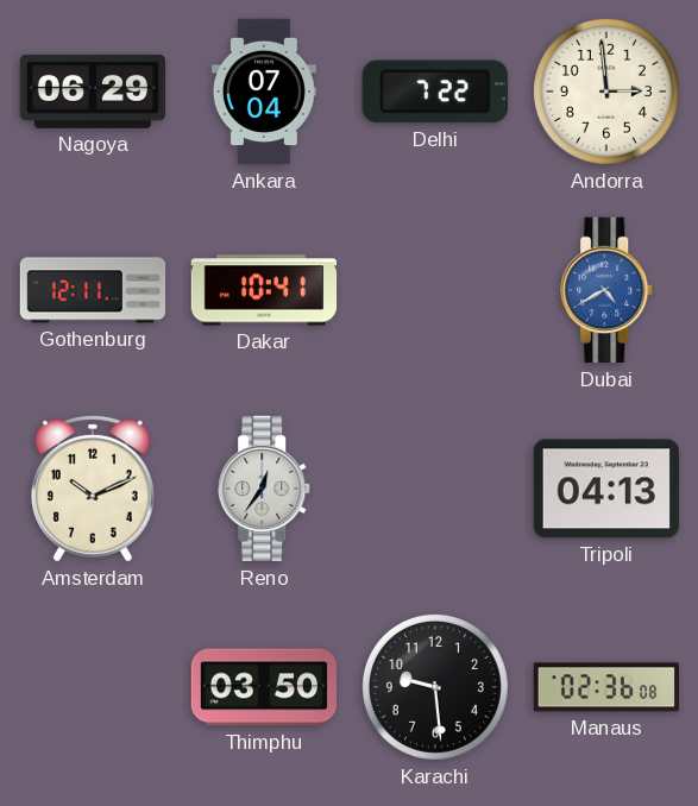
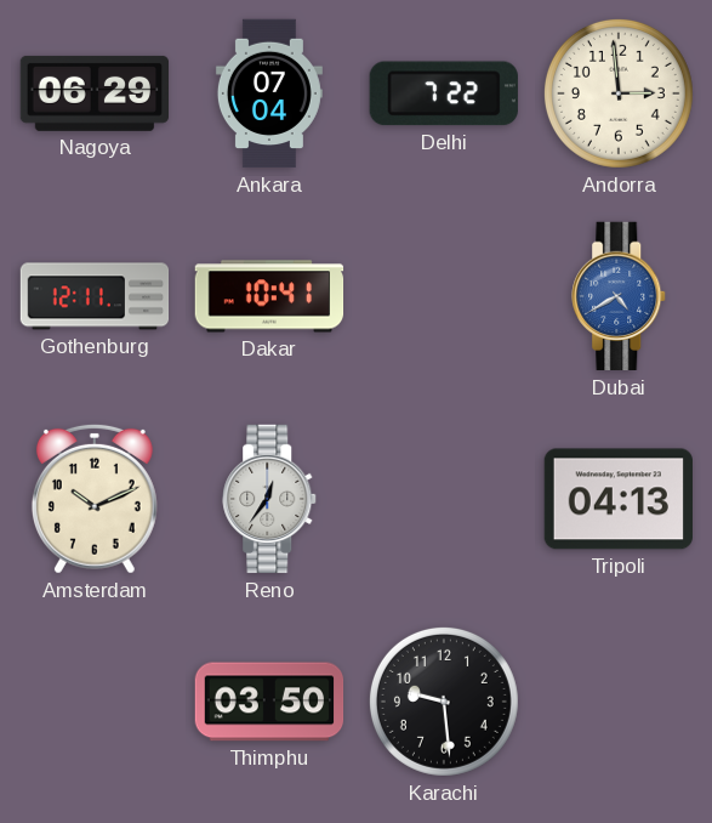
Manaus: 02:36 -> none
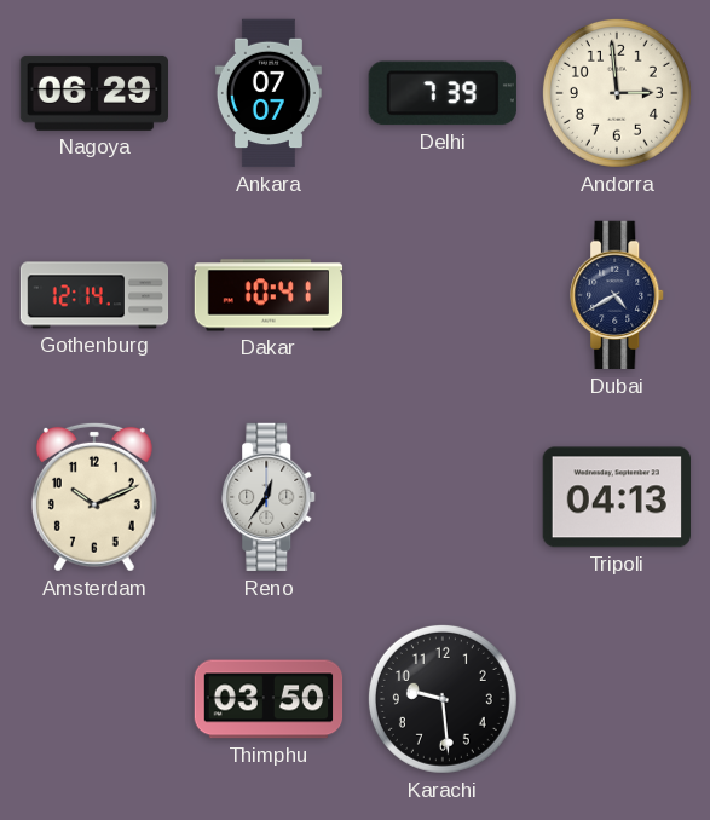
Ankara: 07:04 -> 07:07
Delhi: 7:22 -> 7:39
Gothenburg: 12:11 -> 12:14
Dubai dial: blue -> navy
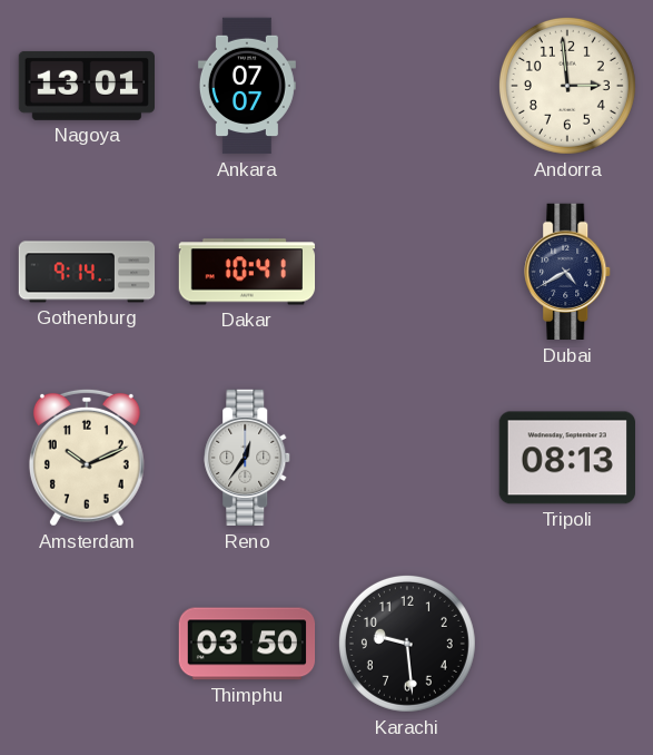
Nagoya: 06:29 -> 13:01
Delhi: 7:39 -> none
Gothenburg: 12:14 -> 9:14
Tripoli: 04:13 -> 08:13
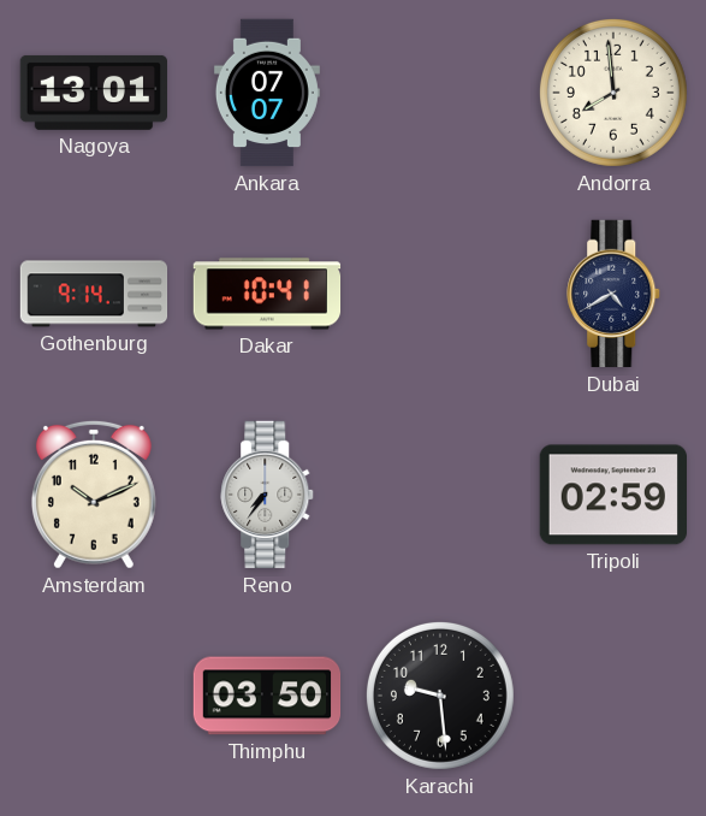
Andorra: 2:59 -> 7:59
Reno: 12:36 -> 7:36
Tripoli: 08:13 -> 02:59
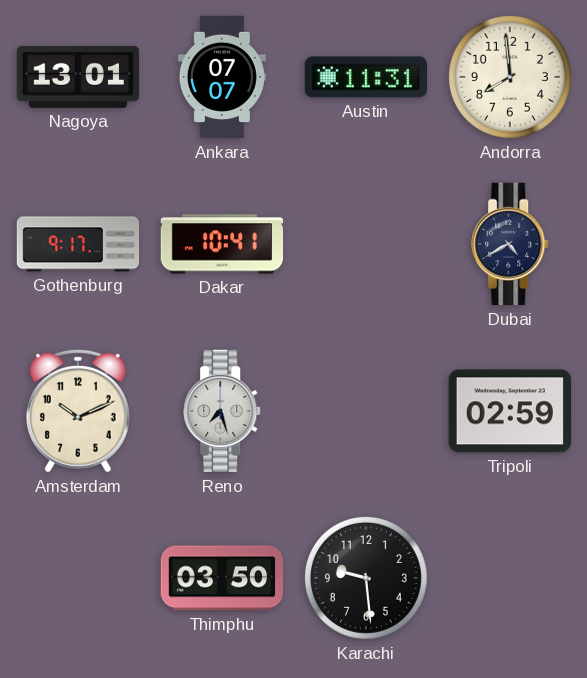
Austin: none -> 11:31
Gothenburg: 9:14 -> 9:17
Reno: 7:36 -> 7:27
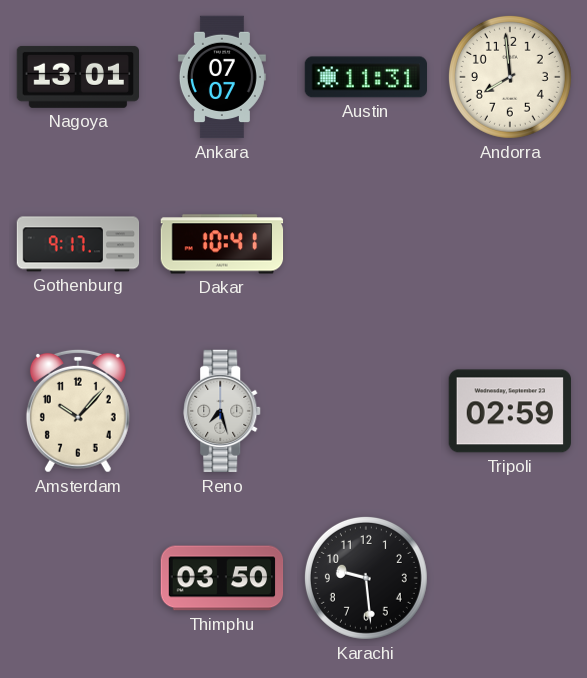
Dubai: 4:40 -> none
Amsterdam: 10:11 -> 10:07
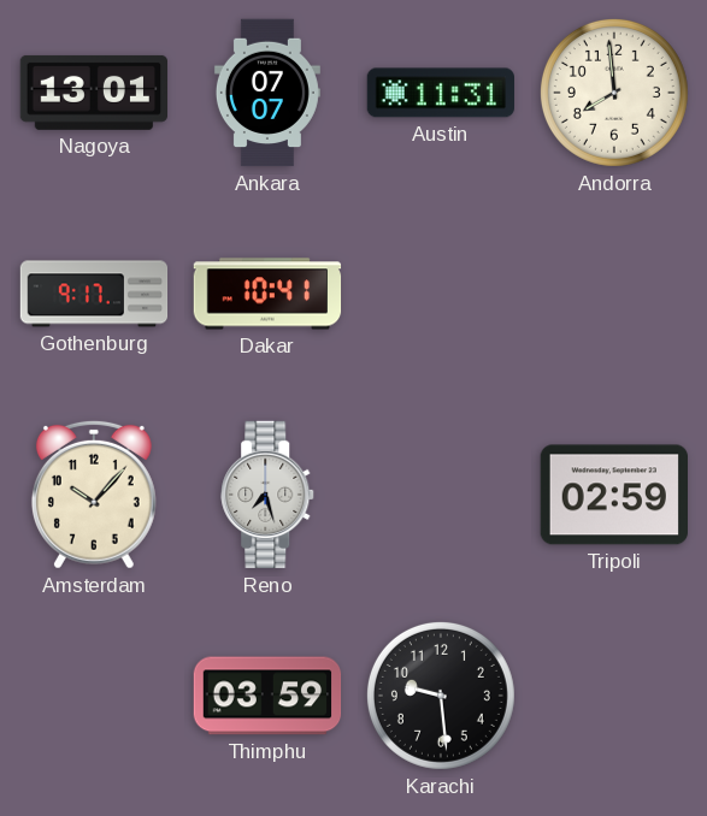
Thimphu: 03:50 -> 03:59
